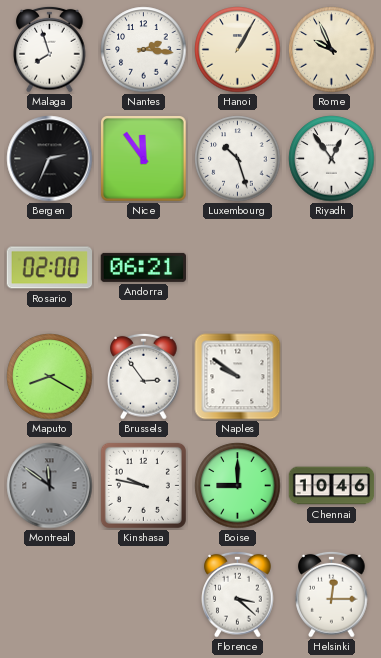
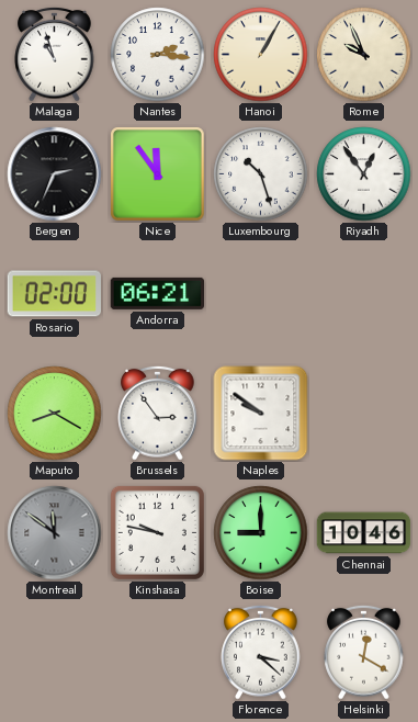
Malaga: 7:57 -> 10:57
Helsinki: 12:15 -> 12:20
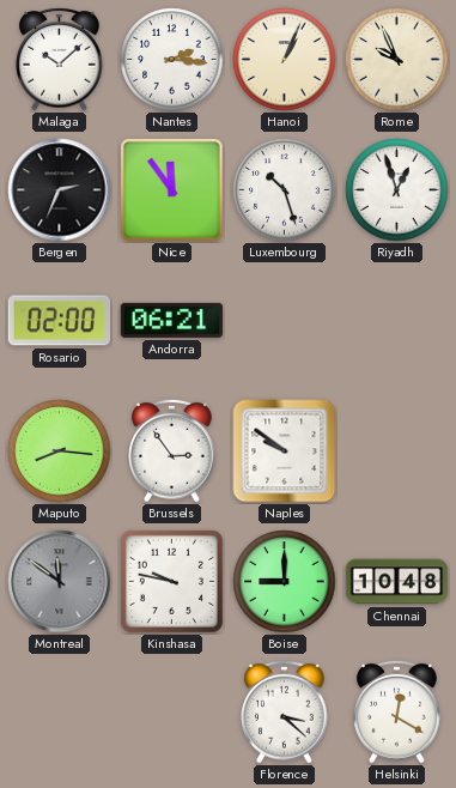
Malaga: 10:57 -> 10:08
Hanoi: 1:05 -> 1:04
Riyadh: 12:54 -> 12:57
Maputo: 8:20 -> 8:16
Chennai: 10:46 -> 10:48
